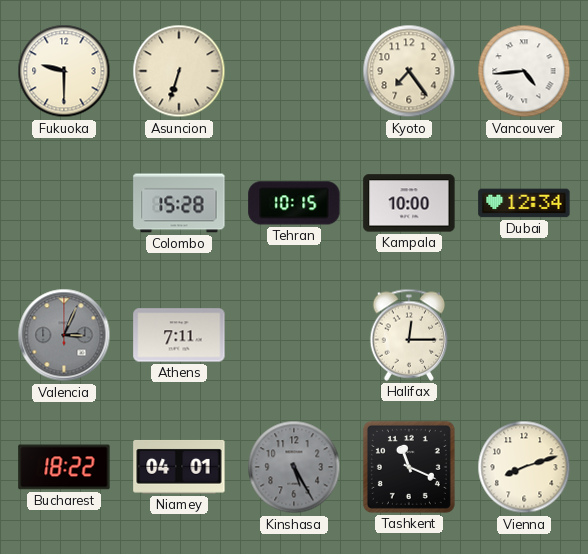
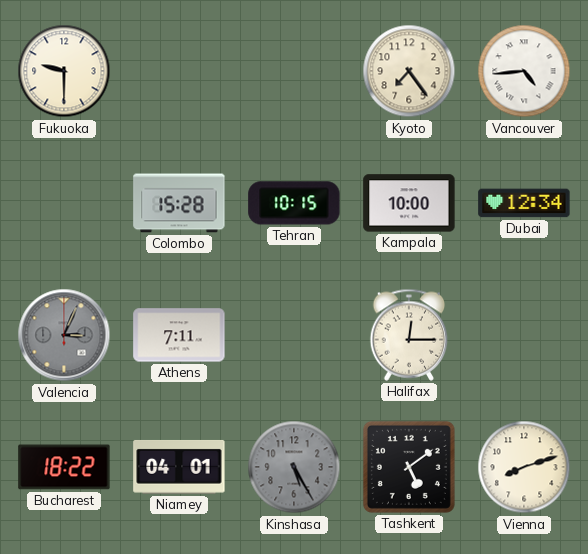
Asuncion: 6:33 -> none
Tashkent: 11:19 -> 5:09
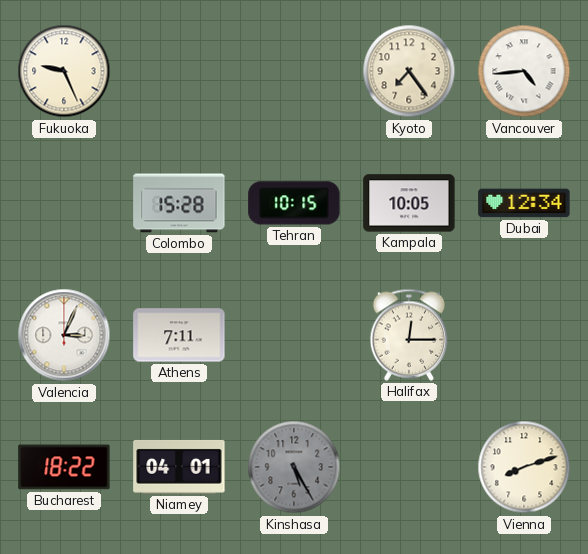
Fukuoka: 9:30 -> 9:26
Kampala: 10:00 -> 10:05
Valencia dial: grey -> white
Tashkent: 5:09 -> none
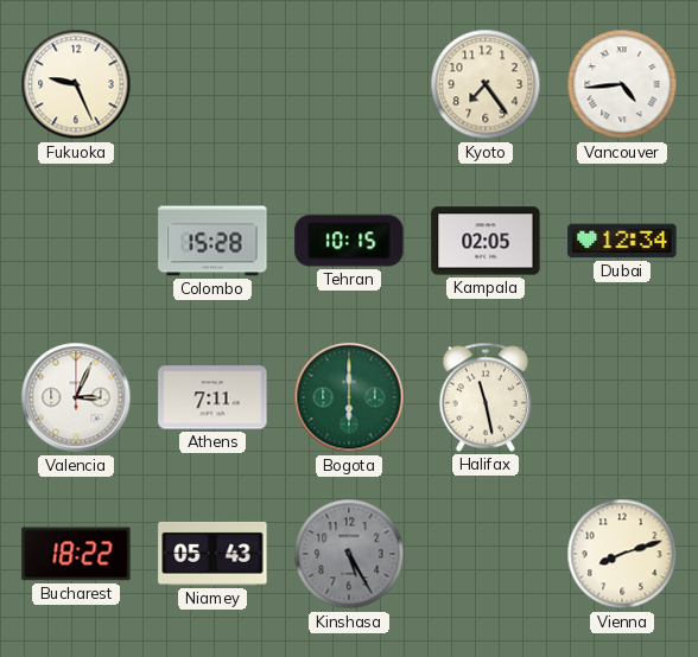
Kampala: 10:05 -> 02:05
Bogota: none -> 6:00
Halifax: 12:15 -> 11:28
Niamey: 04:01 -> 05:43
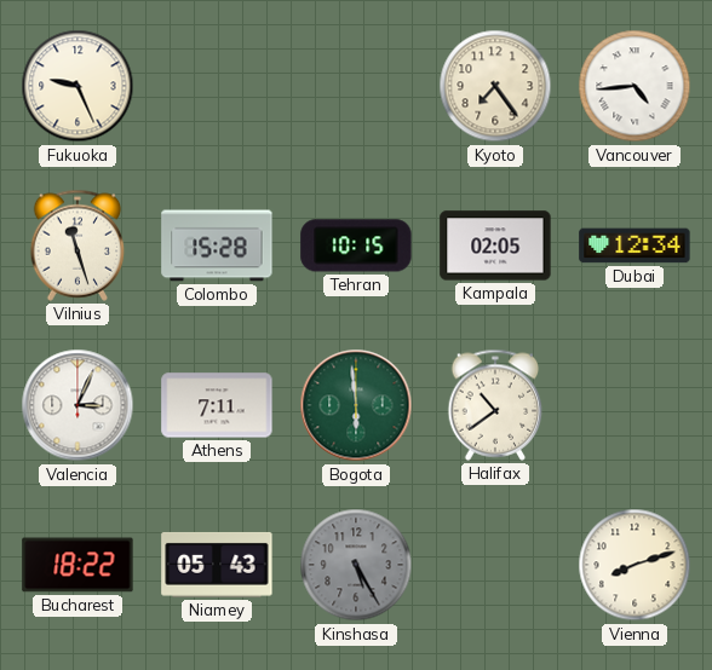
Vilnius: none -> 11:27
Bogota: 6:00 -> 5:59
Halifax: 11:28 -> 10:39
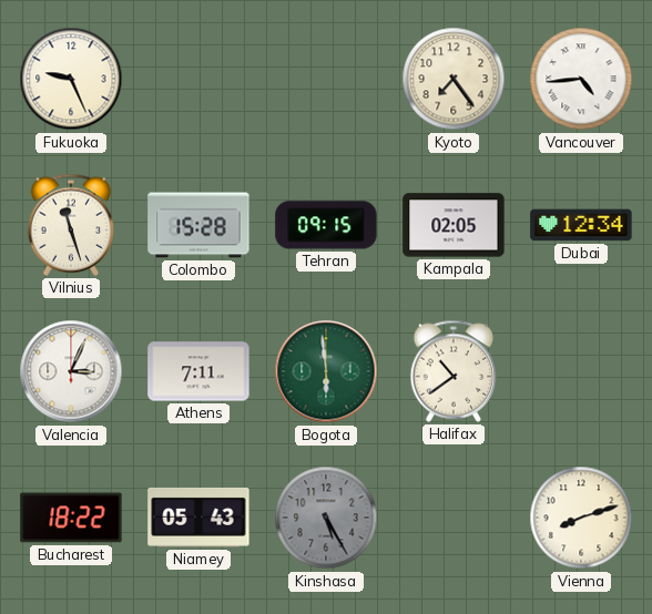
Tehran: 10:15 -> 09:15
